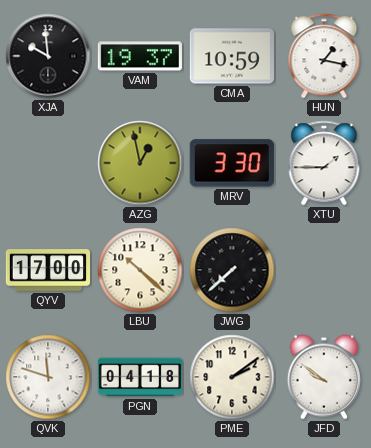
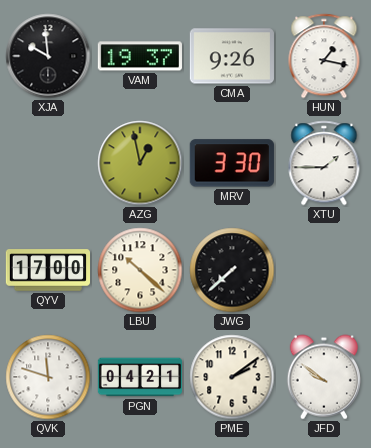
CMA: 10:59 -> 9:26
PGN: 04:18 -> 04:21
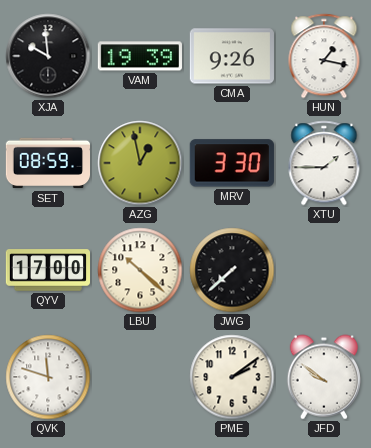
VAM: 19:37 -> 19:39
SET: none -> 08:59
PGN: 04:21 -> none
